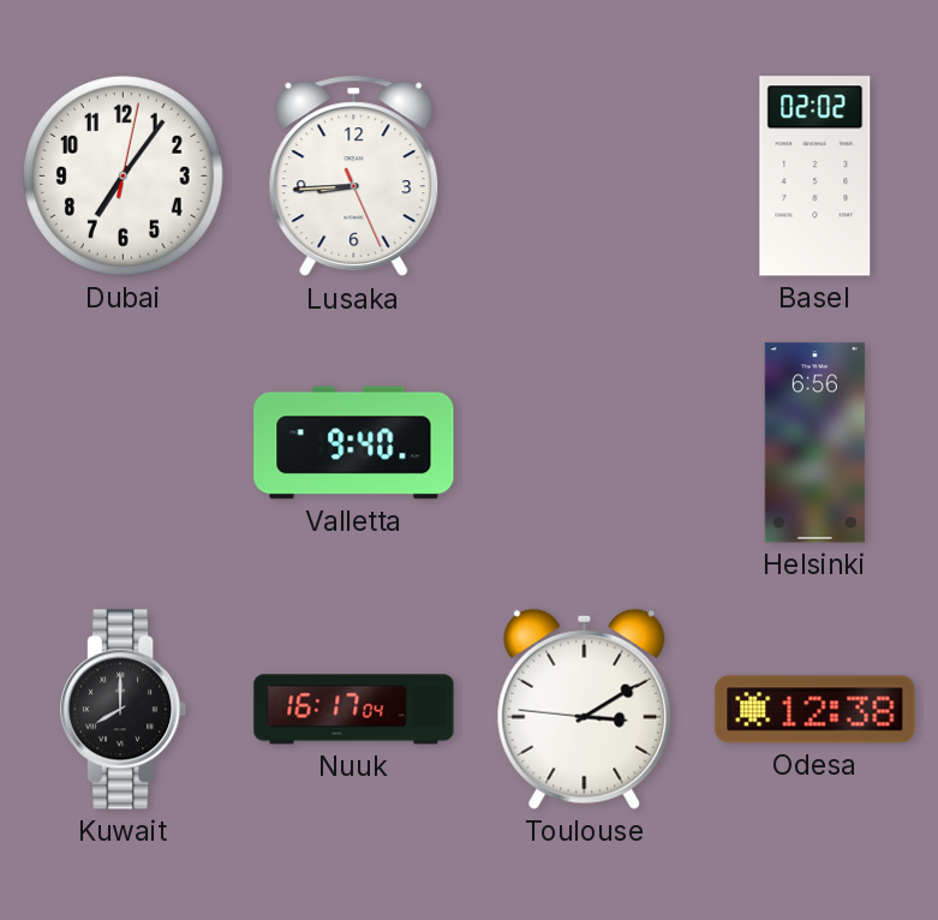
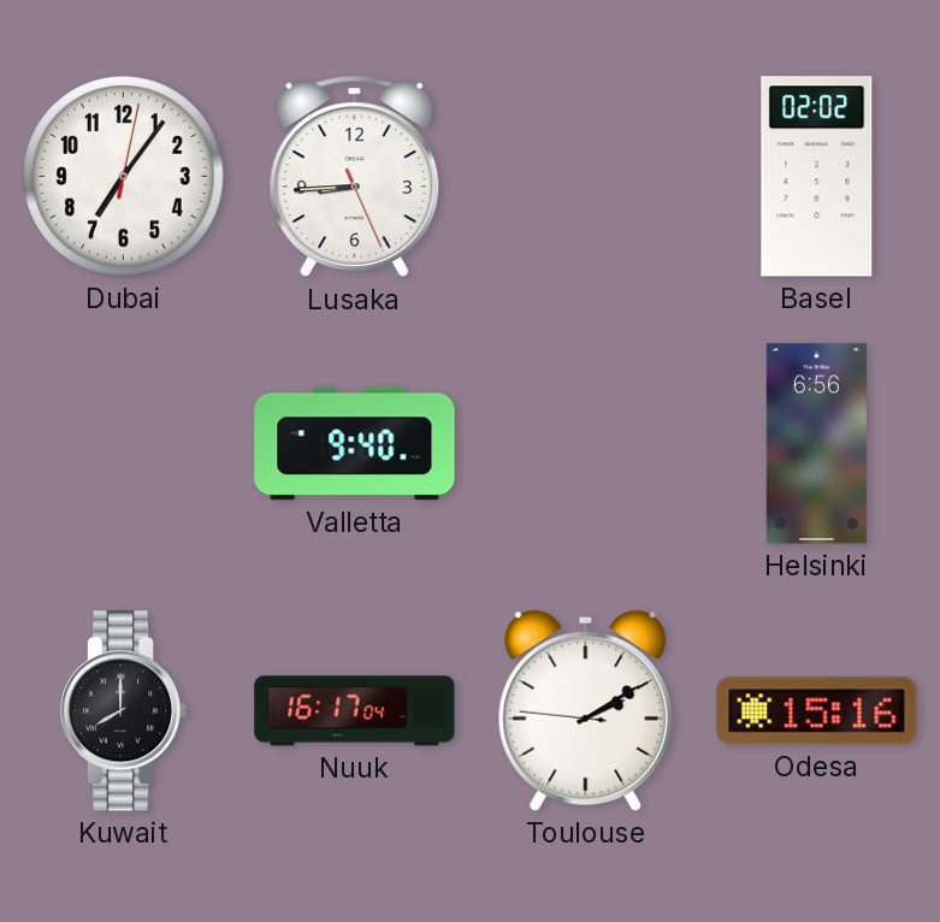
Toulouse: 3:09 -> 2:09
Odesa: 12:38 -> 15:16
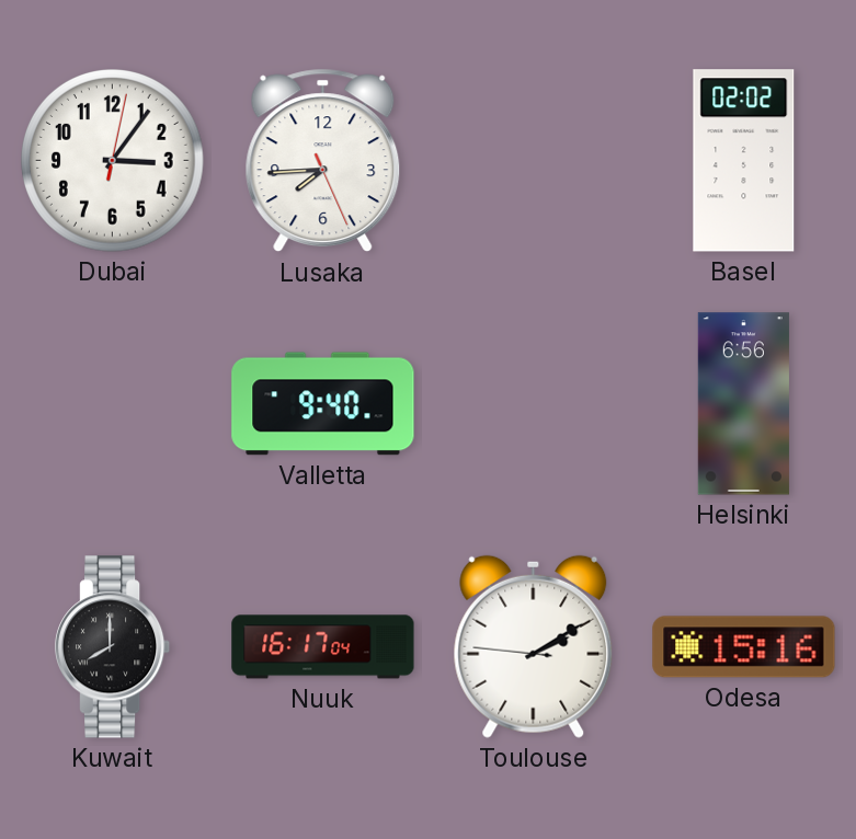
Dubai: 7:06 -> 3:06
Lusaka: 8:44 -> 7:44
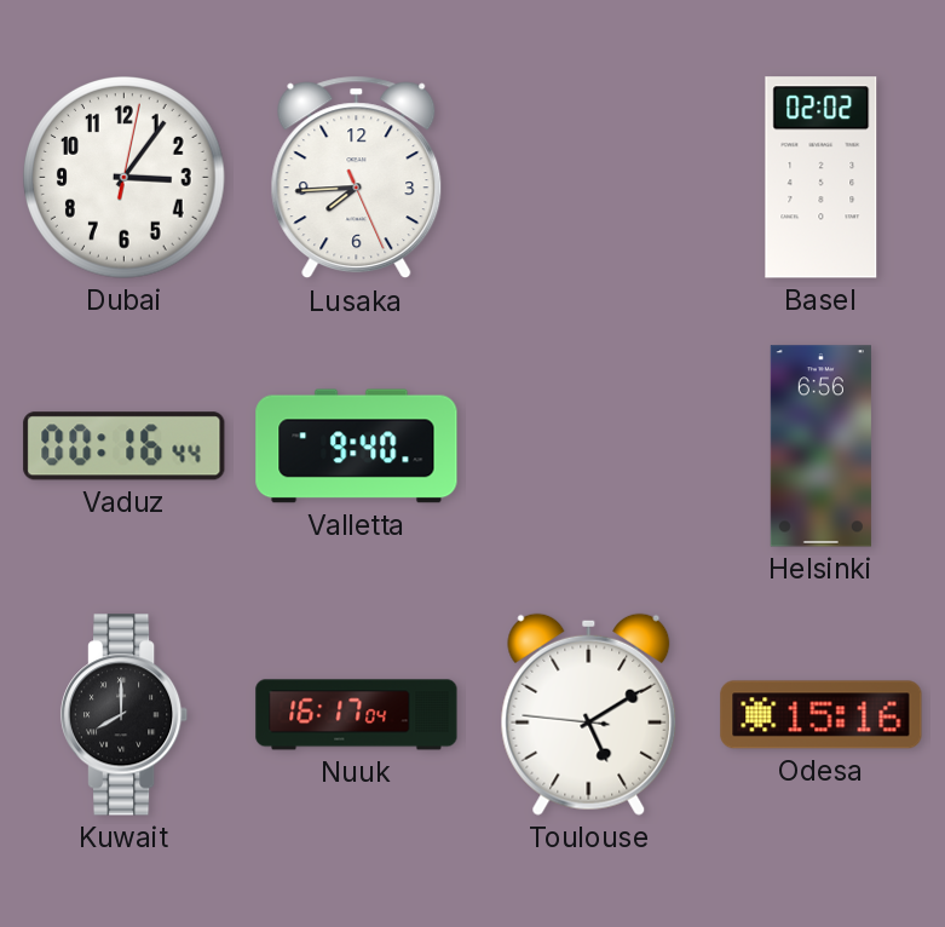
Vaduz: none -> 00:16
Toulouse: 2:09 -> 5:09
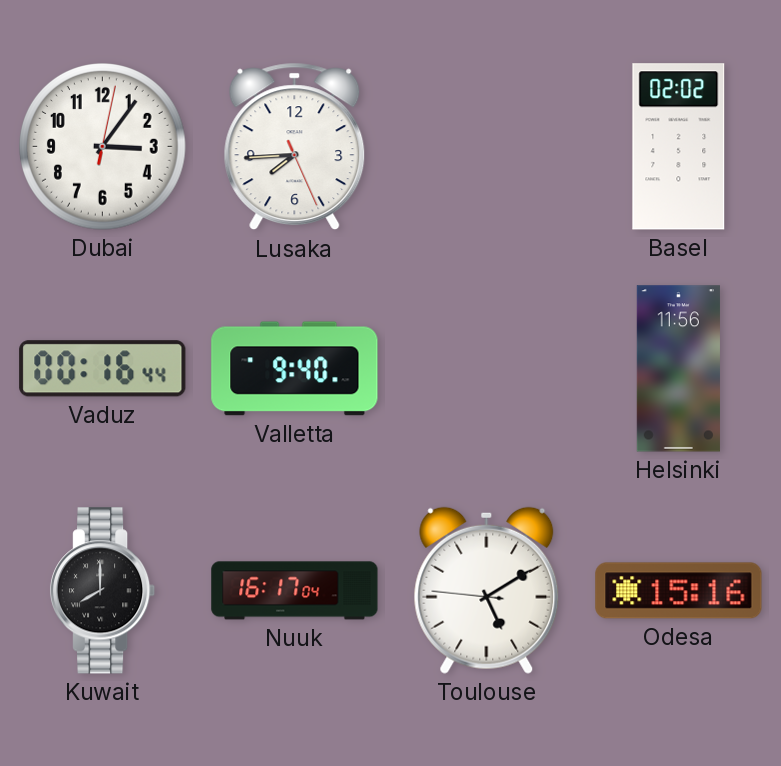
Helsinki: 6:56 -> 11:56
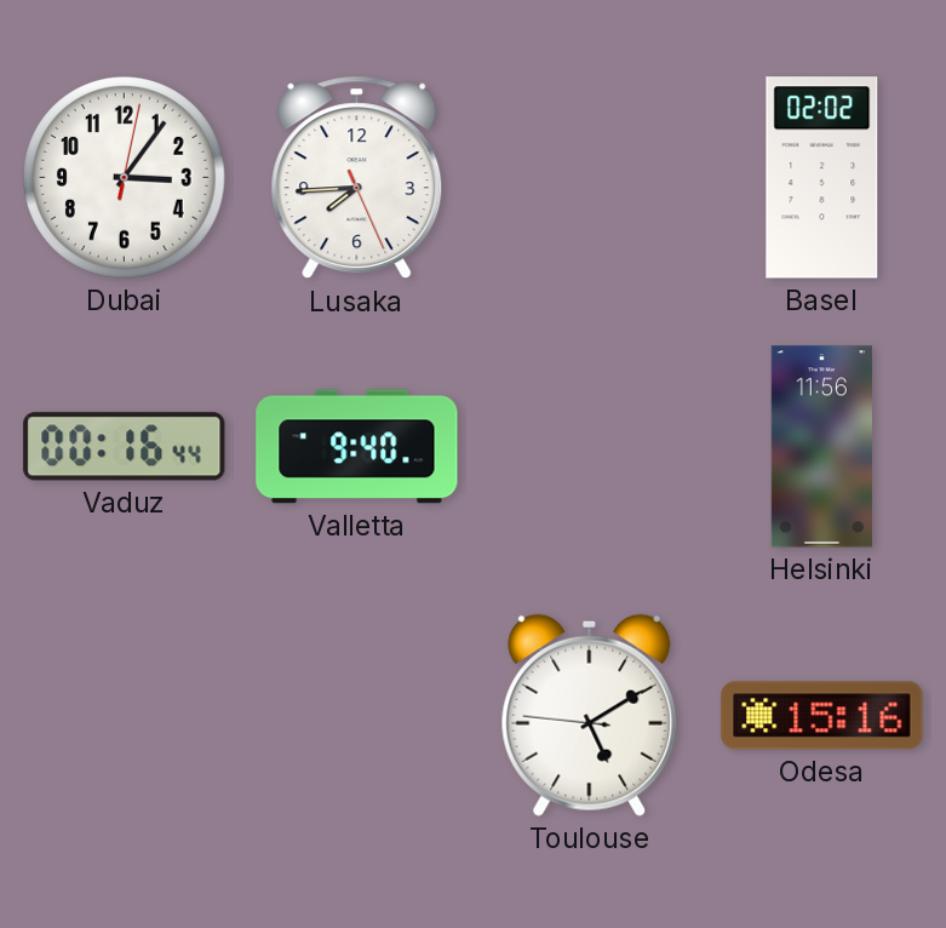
Kuwait: 8:00 -> none
Nuuk: 16:17 -> none
